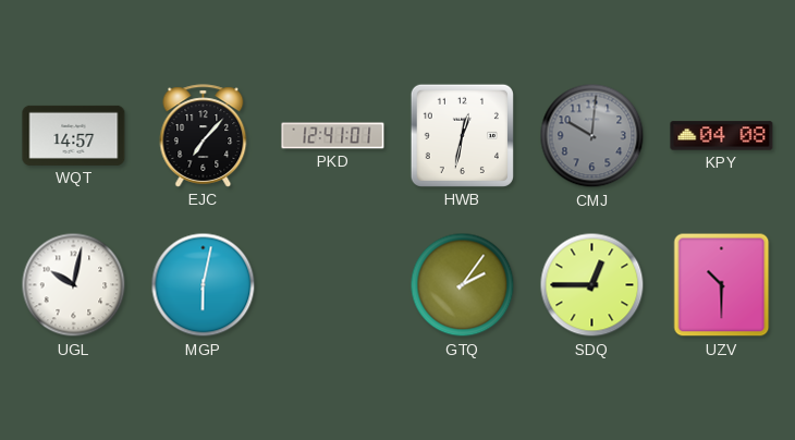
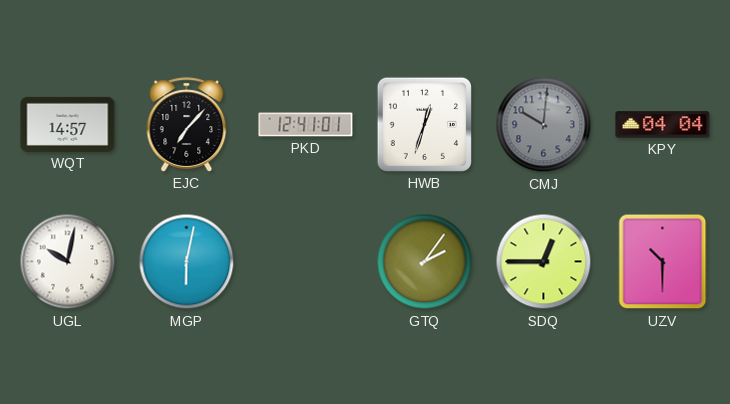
HWB: 12:32 -> 12:33
KPY: 04:08 -> 04:04
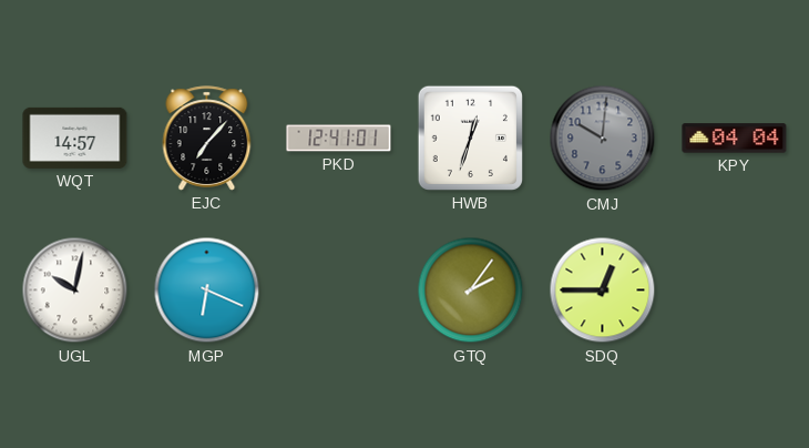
MGP: 6:02 -> 6:19
UZV: 10:30 -> none
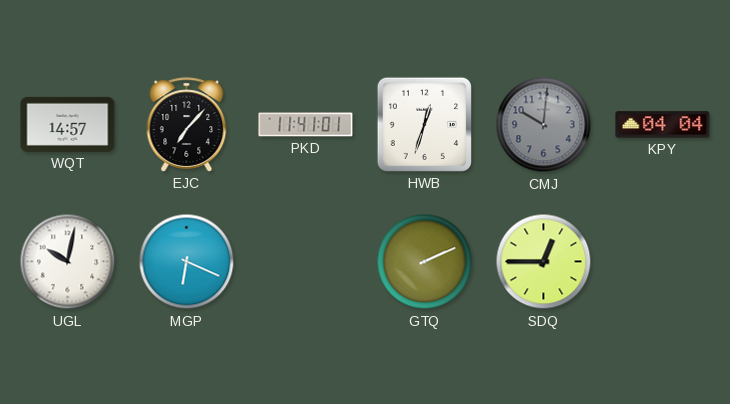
PKD: 12:41 -> 11:41
GTQ: 2:06 -> 2:11
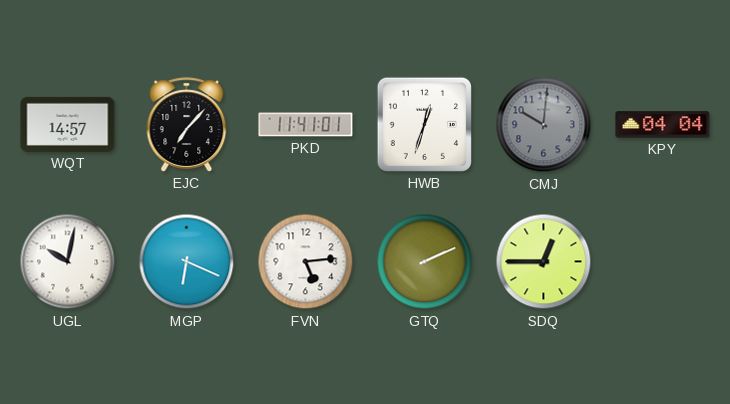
FVN: none -> 5:14
